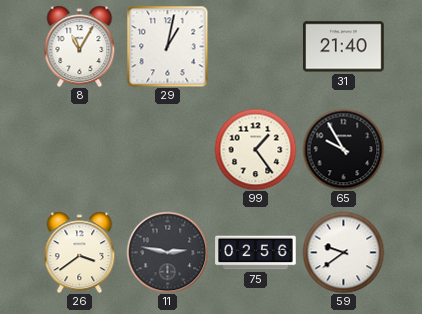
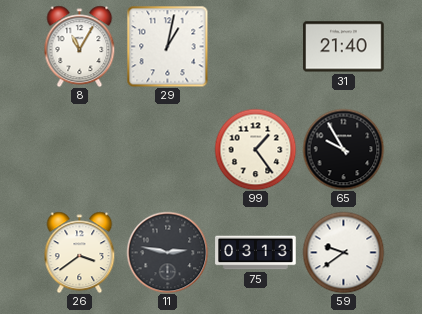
75: 02:56 -> 03:13
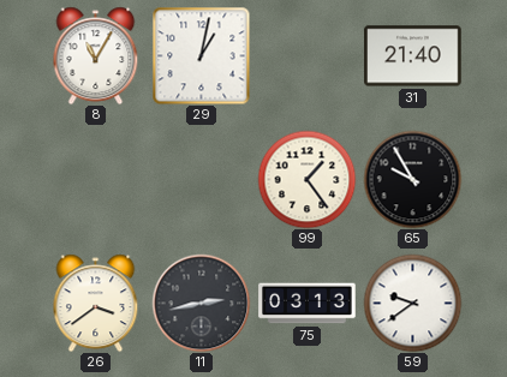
11: 2:47 -> 2:43
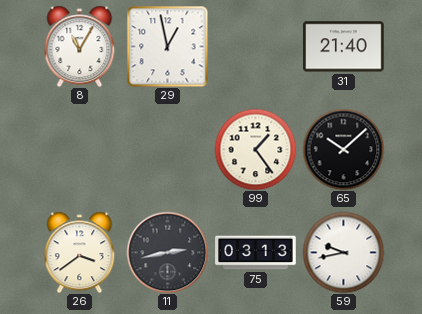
29: 1:02 -> 12:58
65: 9:55 -> 10:08
59: 9:39 -> 9:43
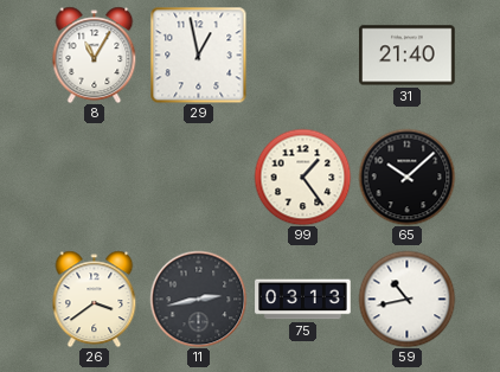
59: 9:43 -> 10:43
